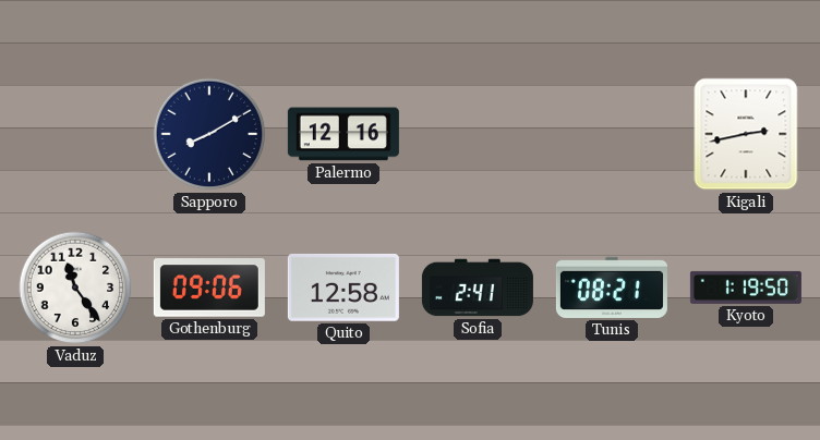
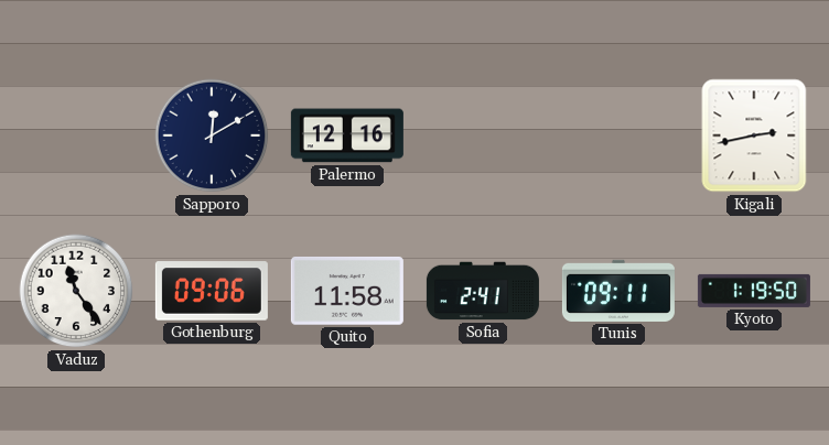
Sapporo: 8:10 -> 12:10
Quito: 12:58 -> 11:58
Tunis: 08:21 -> 09:11
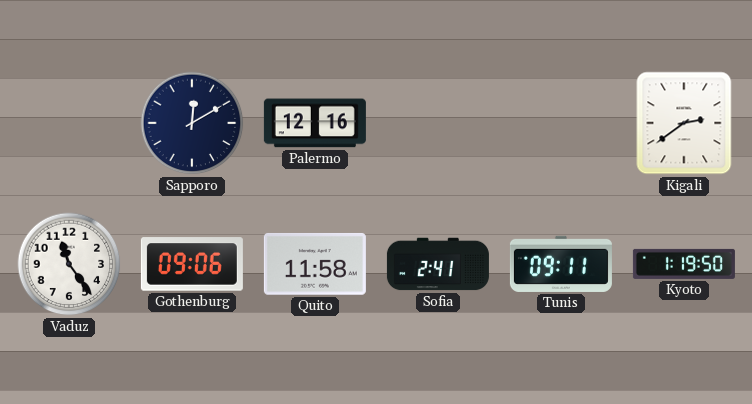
Kigali: 2:43 -> 2:39
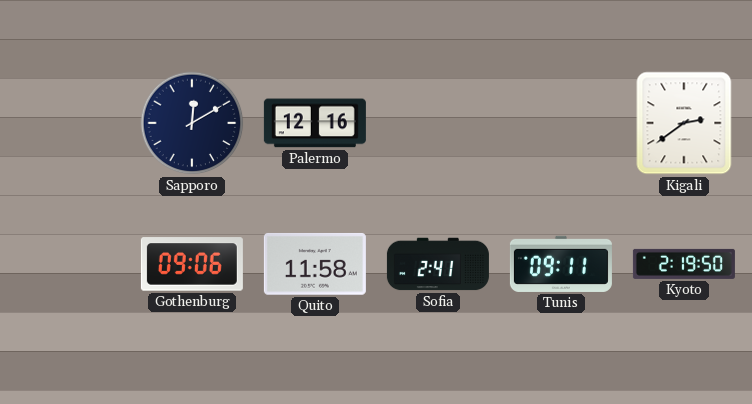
Vaduz: 11:24 -> none
Kyoto: 1:19 -> 2:19
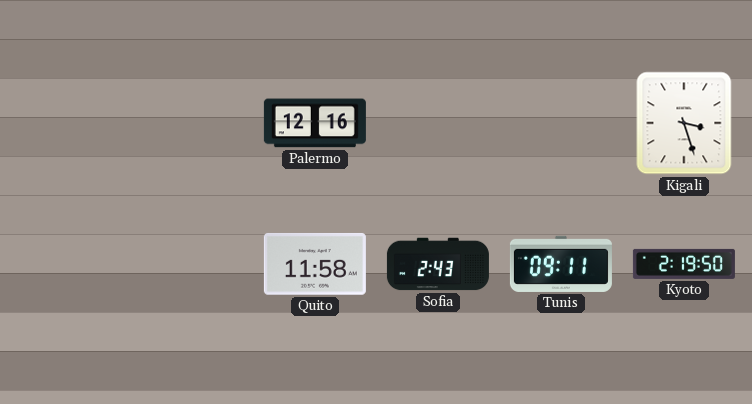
Sapporo: 12:10 -> none
Kigali: 2:39 -> 3:27
Gothenburg: 09:06 -> none
Sofia: 2:41 -> 2:43
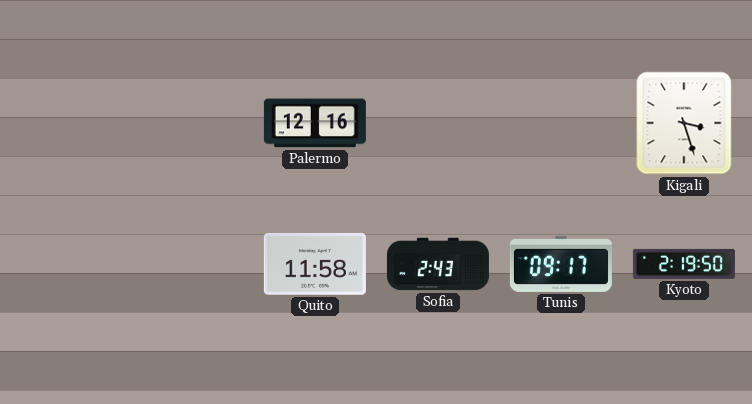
Tunis: 09:11 -> 09:17
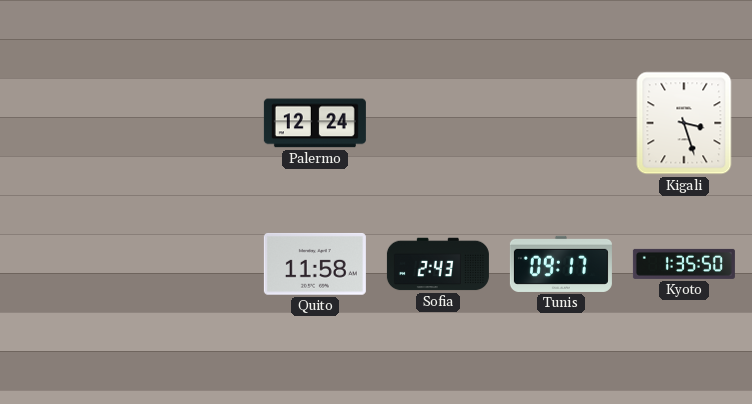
Palermo: 12:16 -> 12:24
Kyoto: 2:19 -> 1:35
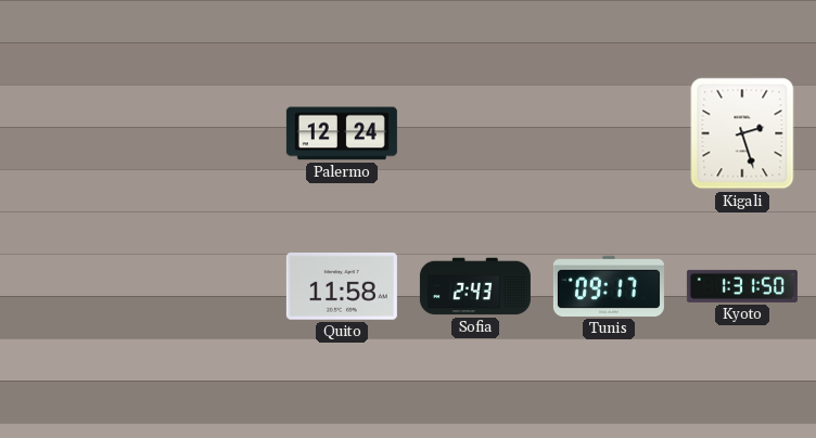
Kigali: 3:27 -> 2:27
Kyoto: 1:35 -> 1:31
